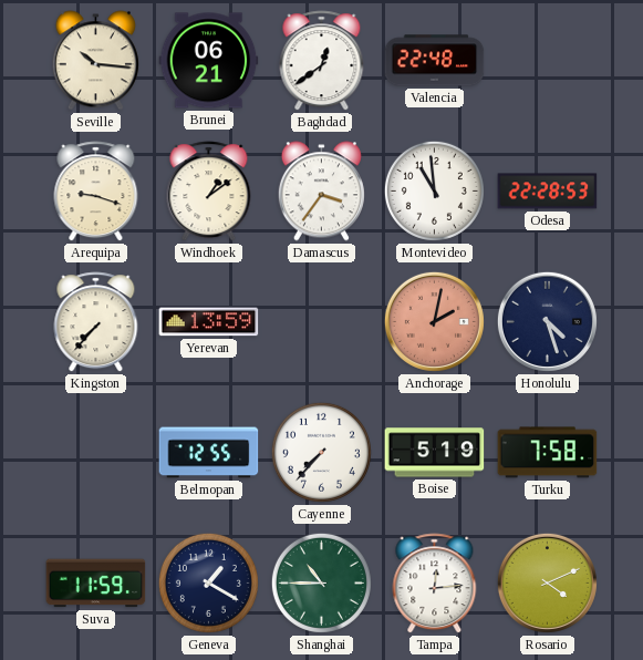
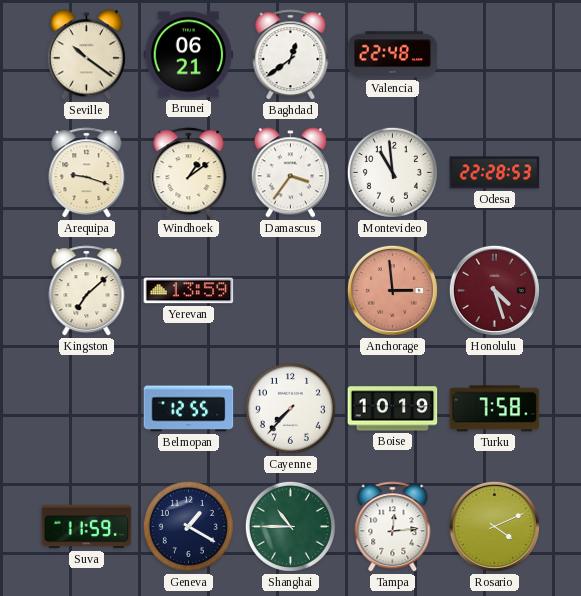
Seville: 10:16 -> 10:21
Kingston: 7:37 -> 7:08
Anchorage: 2:02 -> 2:59
Honolulu dial: navy -> burgundy
Boise: 5:19 -> 10:19
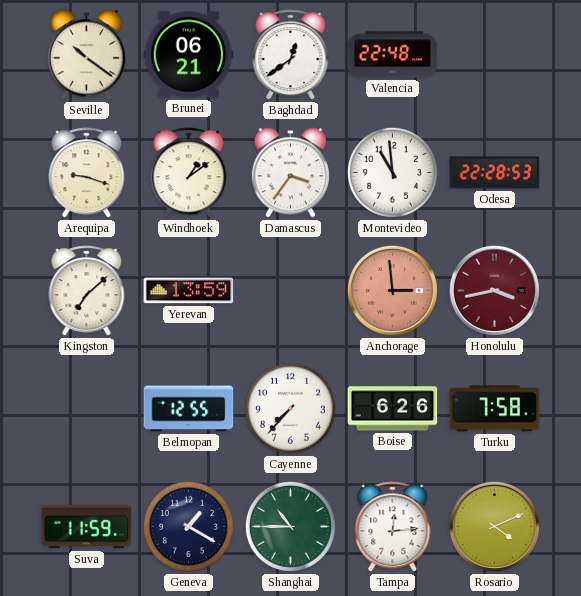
Honolulu: 4:27 -> 3:43
Boise: 10:19 -> 6:26
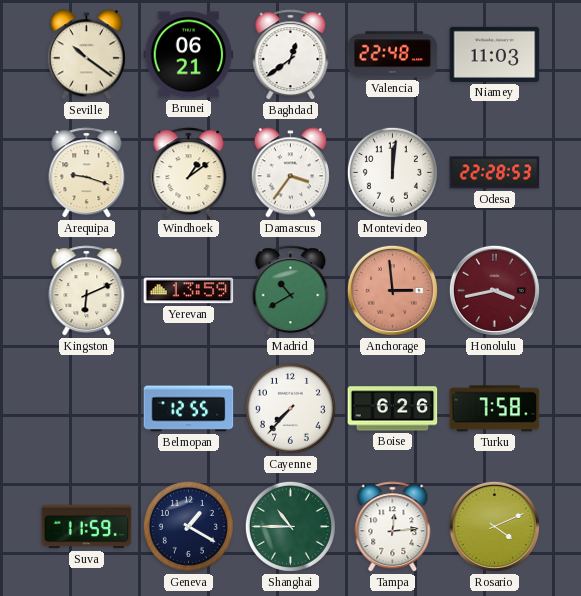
Niamey: none -> 11:03
Montevideo: 10:59 -> 12:01
Kingston: 7:08 -> 6:11
Madrid: none -> 10:40
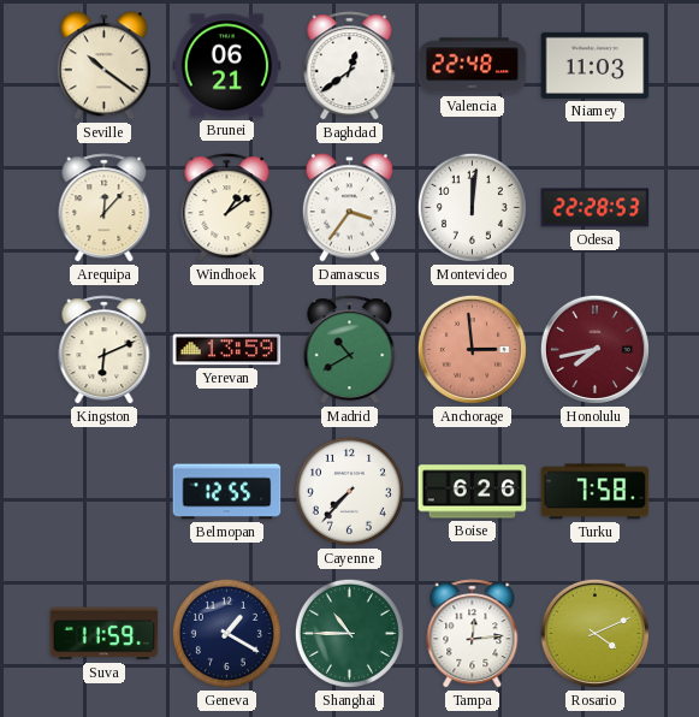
Arequipa: 9:18 -> 12:07
Honolulu: 3:43 -> 7:43
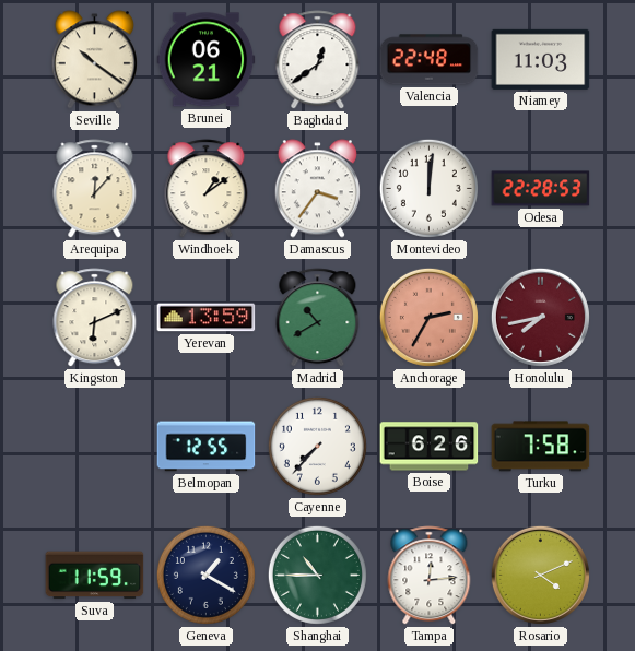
Anchorage: 2:59 -> 2:35
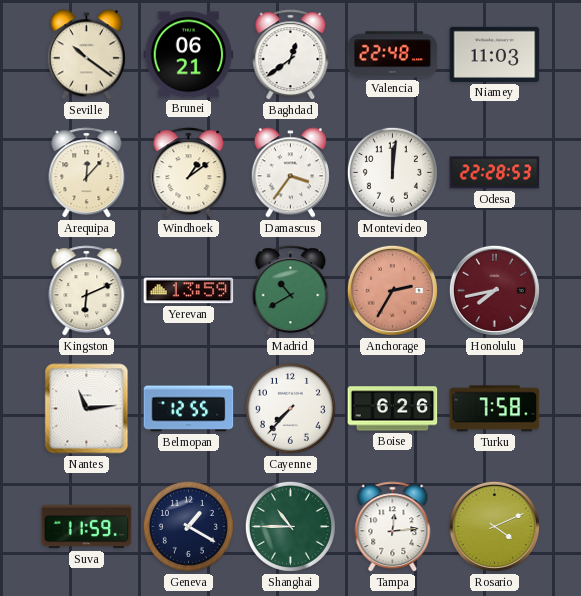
Nantes: none -> 11:14
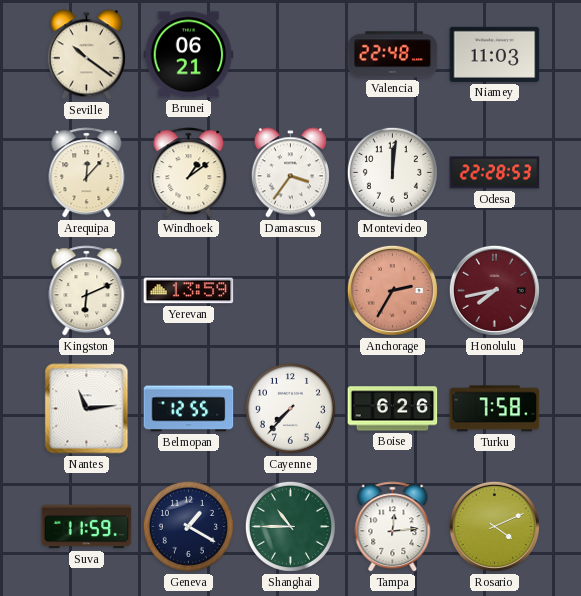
Baghdad: 12:39 -> none
Madrid: 10:40 -> none
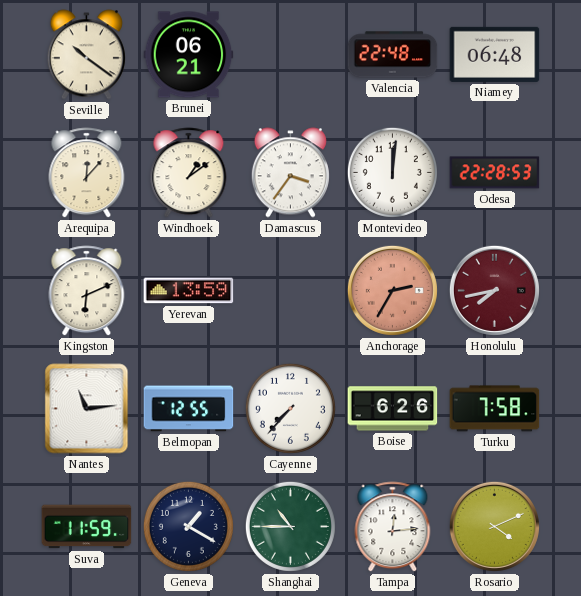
Niamey: 11:03 -> 06:48
